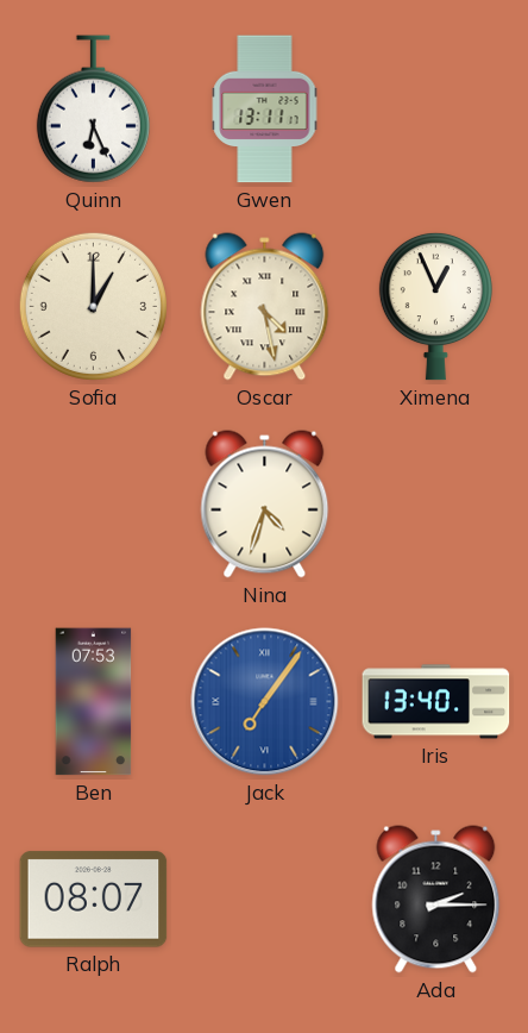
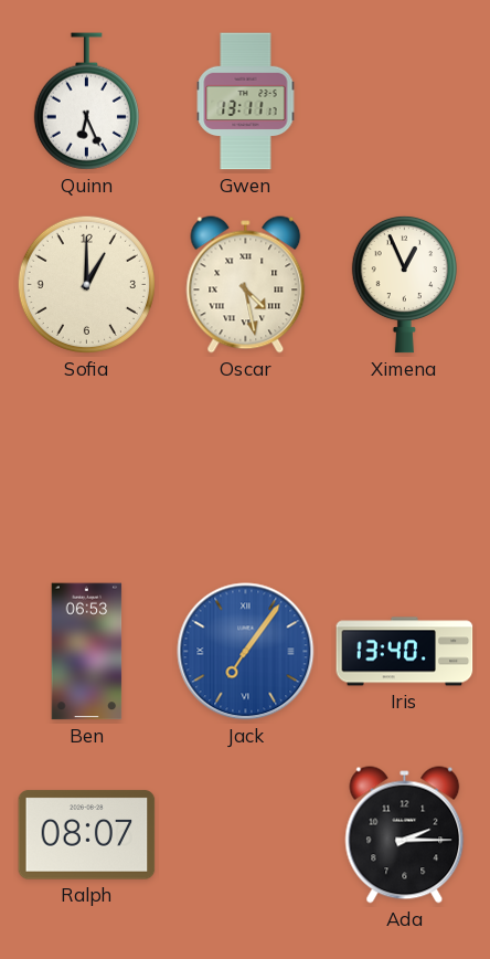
Nina: 4:33 -> none
Ben: 07:53 -> 06:53
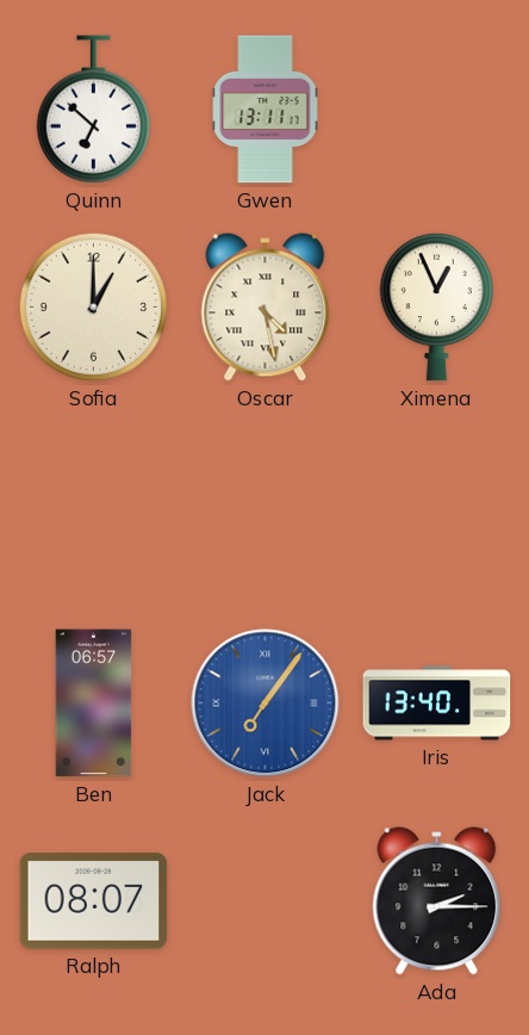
Quinn: 6:26 -> 6:52
Ben: 06:53 -> 06:57
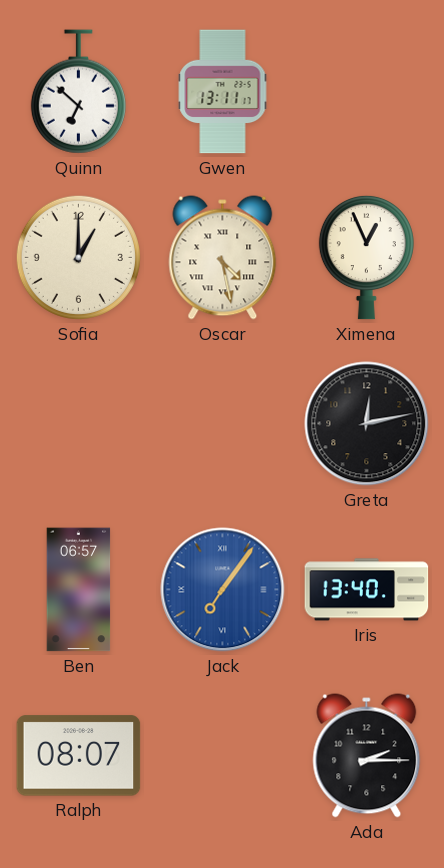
Greta: none -> 12:13
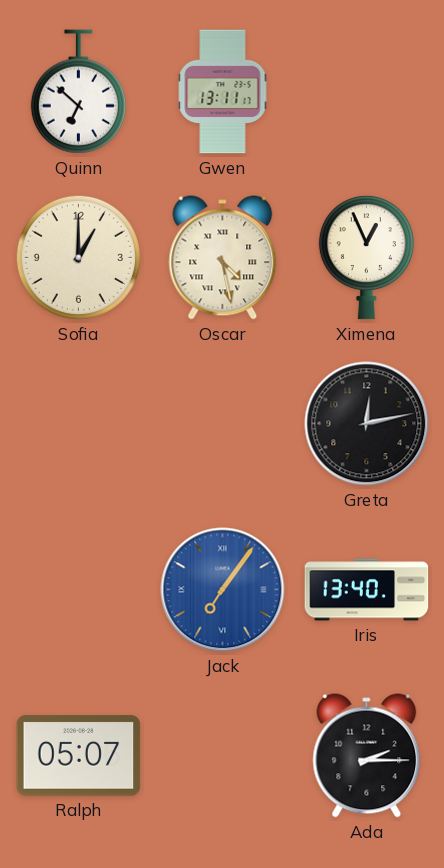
Ben: 06:57 -> none
Ralph: 08:07 -> 05:07
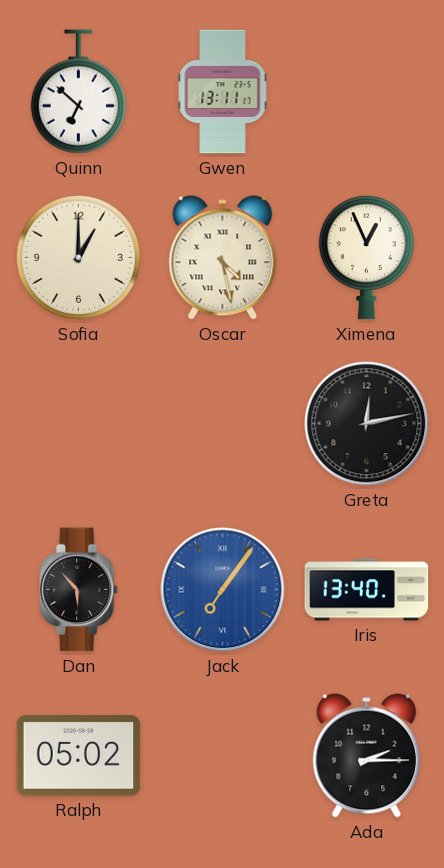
Dan: none -> 5:53
Ralph: 05:07 -> 05:02
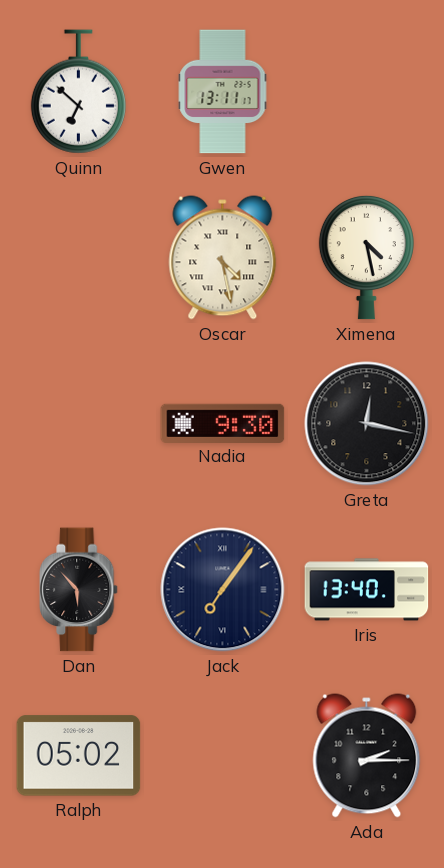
Sofia: 1:00 -> none
Ximena: 12:56 -> 4:28
Nadia: none -> 9:30
Greta: 12:13 -> 12:17
Jack dial: blue -> navy
